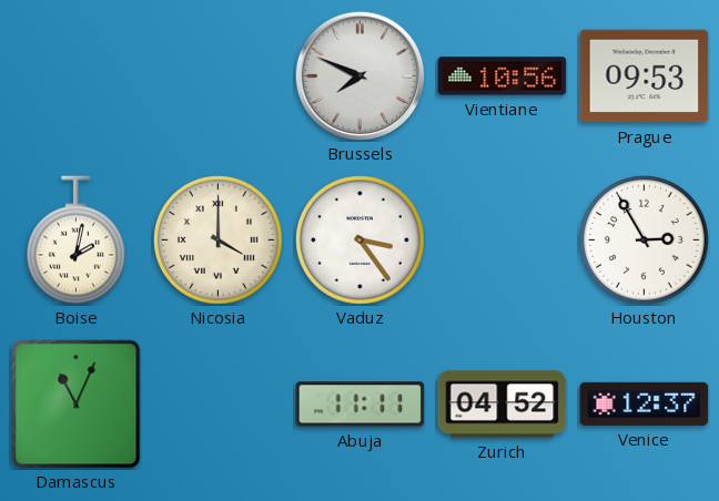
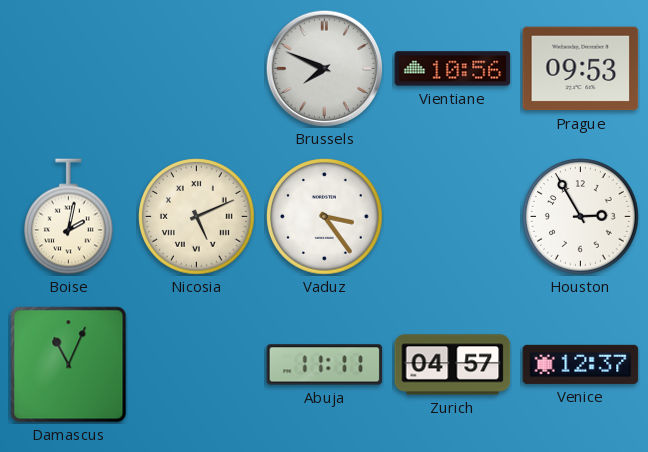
Nicosia: 4:00 -> 5:11
Zurich: 04:52 -> 04:57
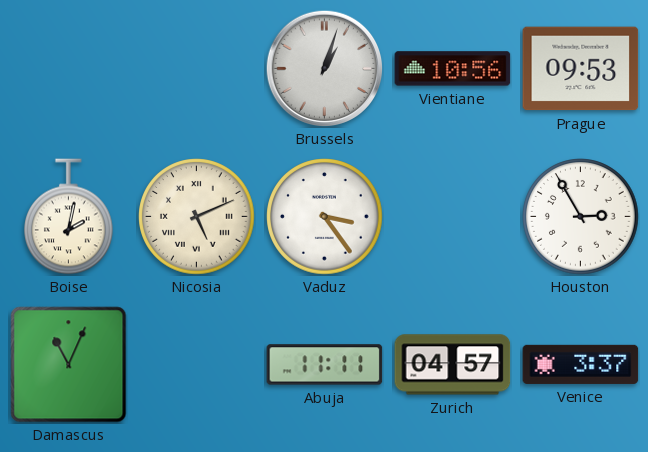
Brussels: 7:49 -> 1:03
Venice: 12:37 -> 3:37
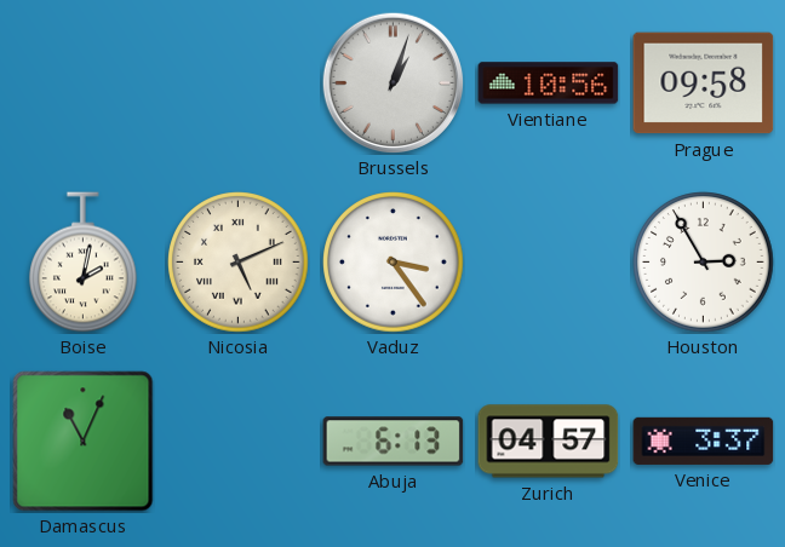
Prague: 09:53 -> 09:58
Abuja: 11:11 -> 6:13
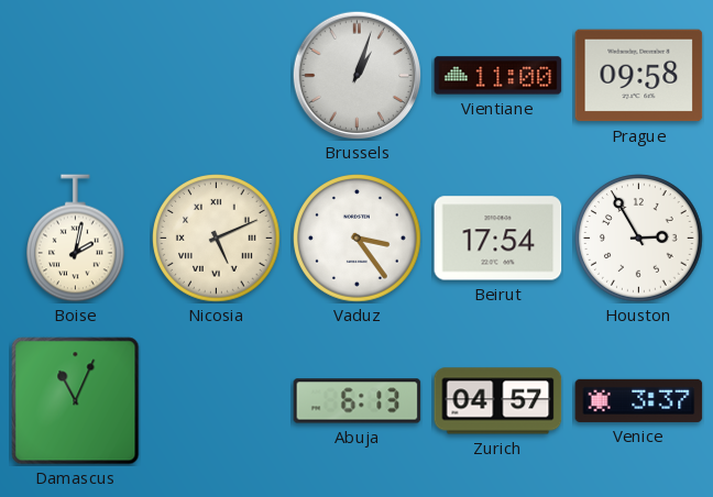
Vientiane: 10:56 -> 11:00
Beirut: none -> 17:54
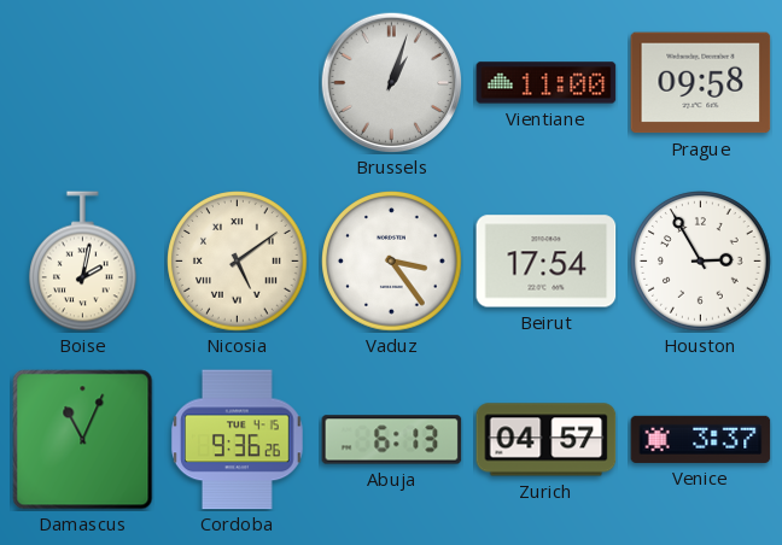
Nicosia: 5:11 -> 5:09
Cordoba: none -> 9:36
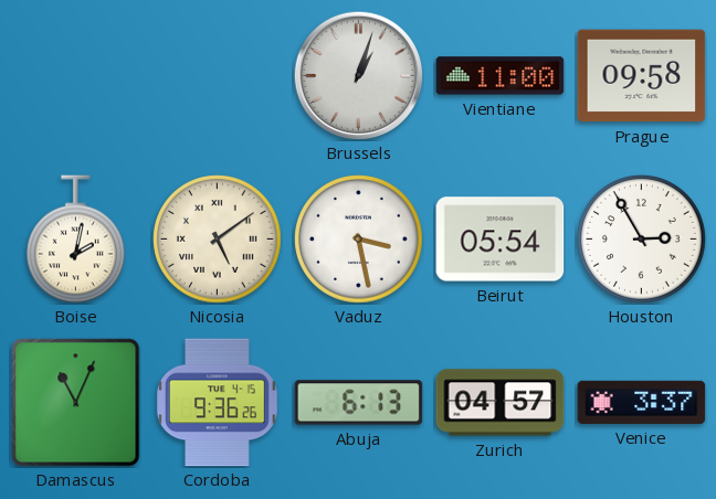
Vaduz: 3:24 -> 3:28
Beirut: 17:54 -> 05:54
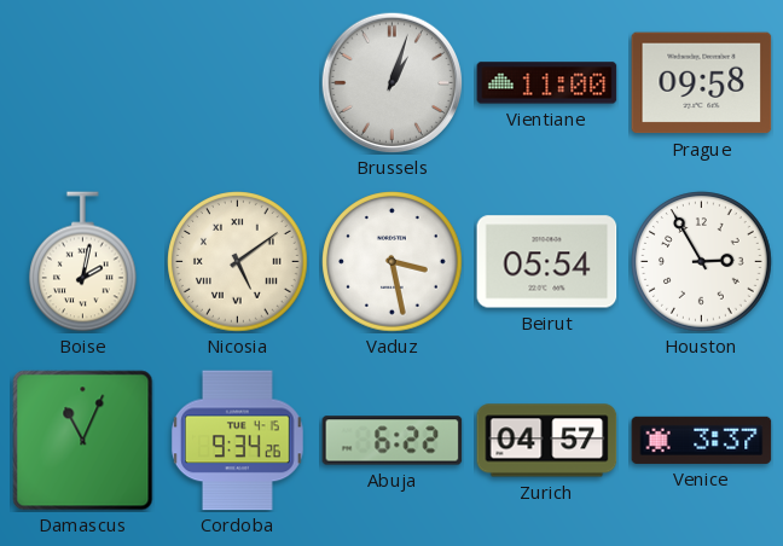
Cordoba: 9:36 -> 9:34
Abuja: 6:13 -> 6:22
